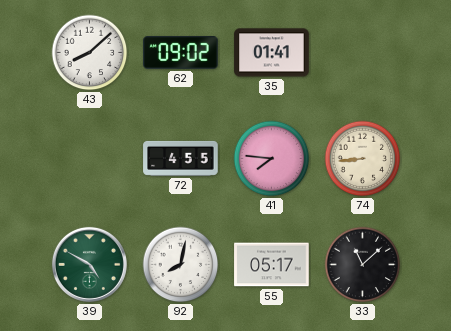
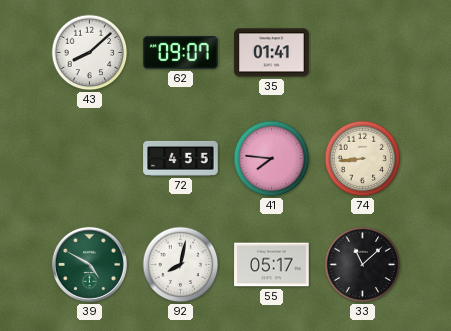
62: 09:02 -> 09:07
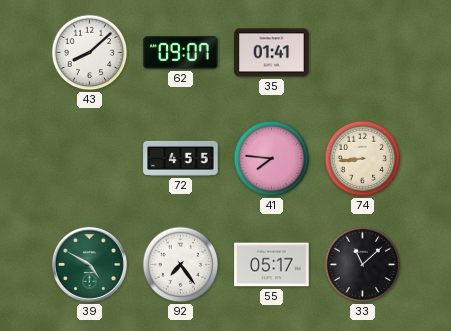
92: 8:02 -> 7:24
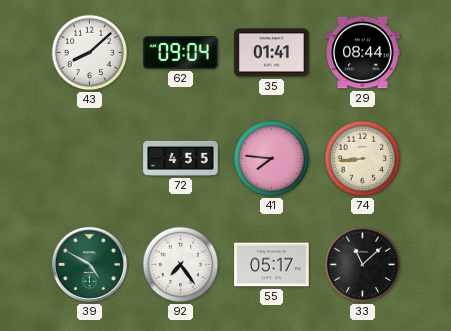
62: 09:07 -> 09:04
29: none -> 08:44
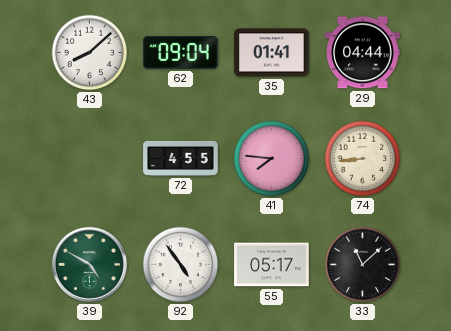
29: 08:44 -> 04:44
92: 7:24 -> 4:54
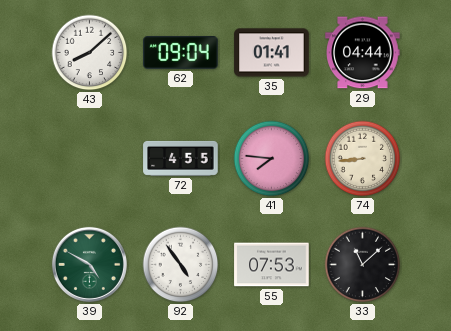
55: 05:17 -> 07:53
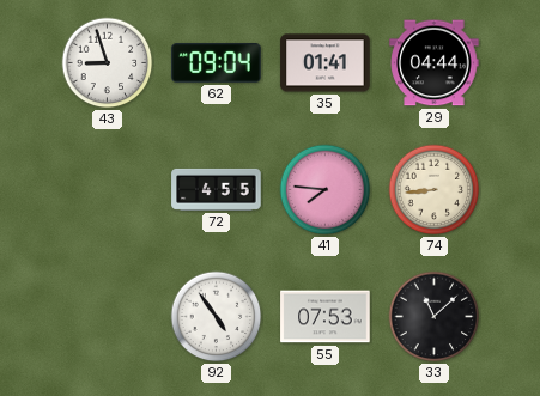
43: 8:08 -> 8:57
39: 4:50 -> none
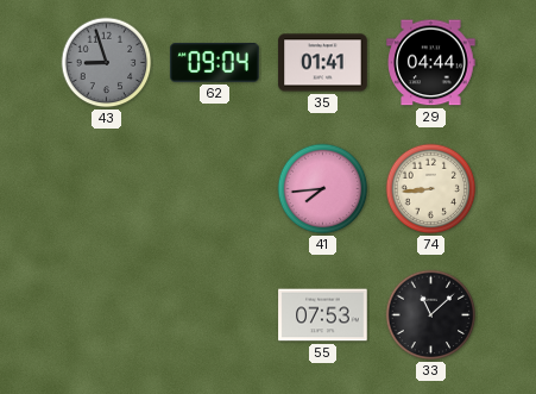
43 dial: white -> grey
72: 4:55 -> none
41: 7:46 -> 7:44
92: 4:54 -> none
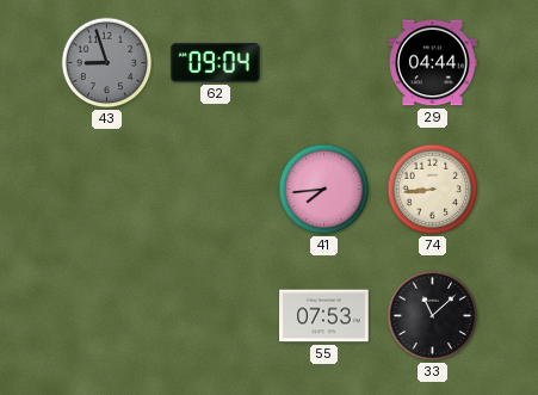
35: 01:41 -> none
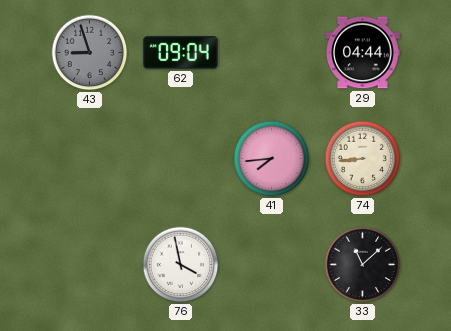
76: none -> 3:58
55: 07:53 -> none
